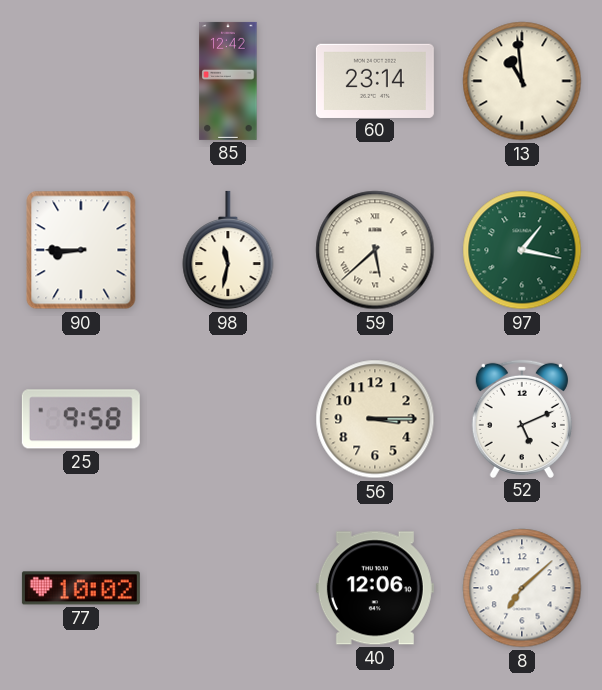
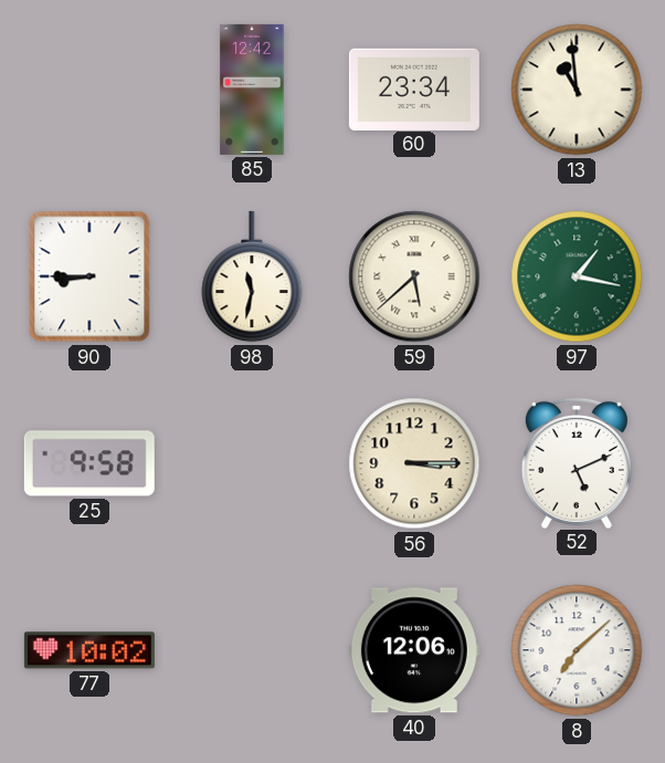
60: 23:14 -> 23:34
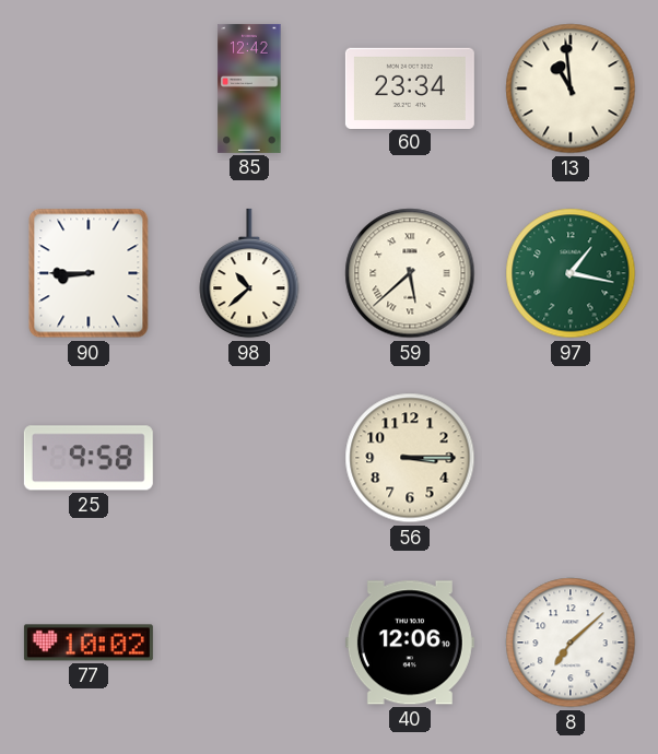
98: 11:32 -> 10:38
52: 5:11 -> none
